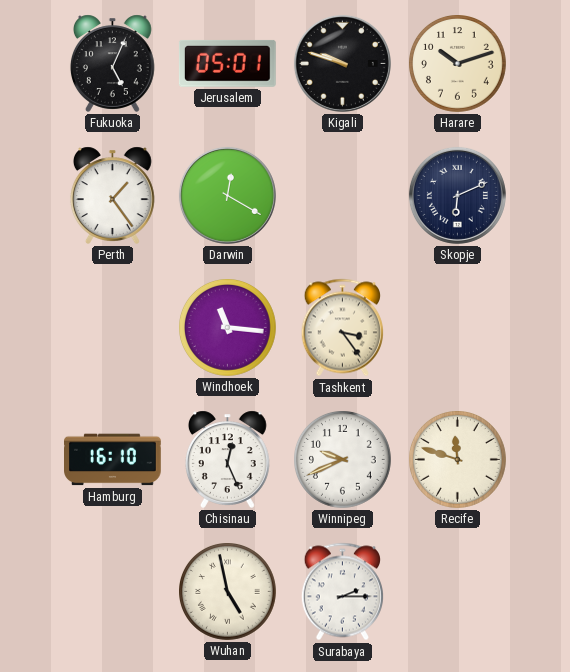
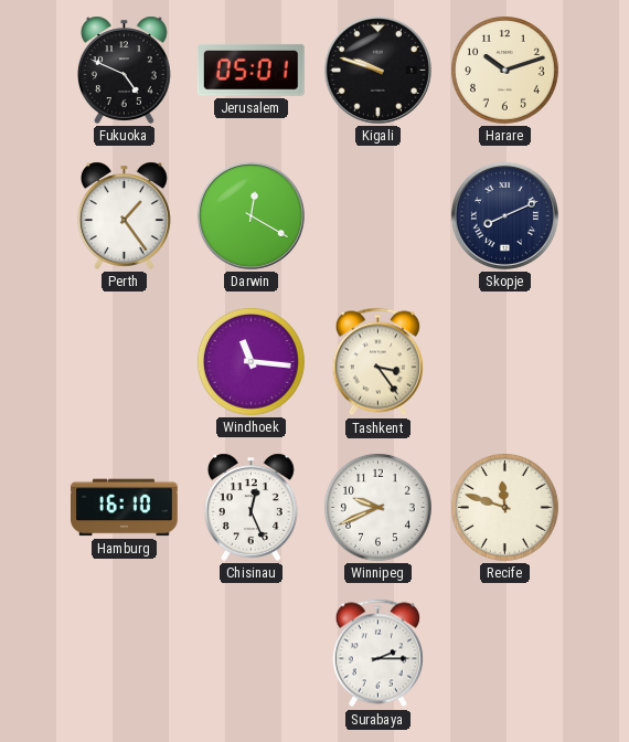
Fukuoka: 5:04 -> 4:49
Skopje: 6:11 -> 8:11
Wuhan: 4:58 -> none
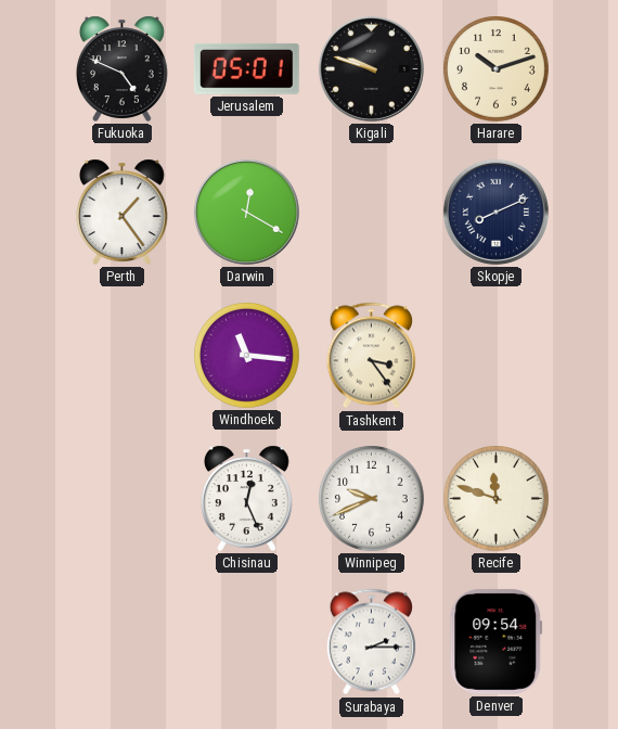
Hamburg: 16:10 -> none
Denver: none -> 09:54
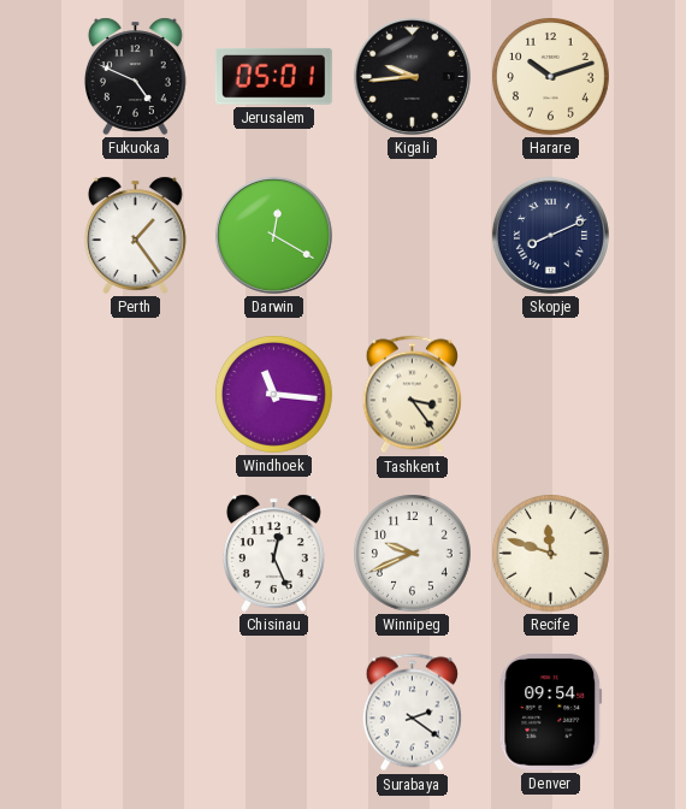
Kigali: 9:48 -> 9:44
Surabaya: 2:15 -> 2:21
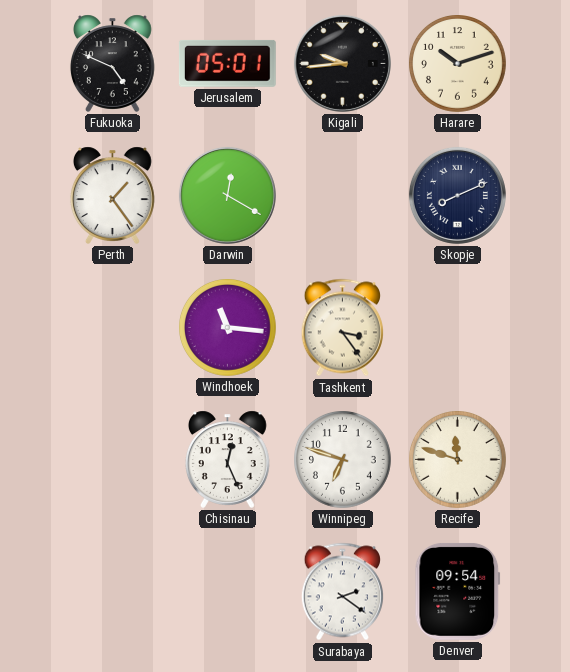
Winnipeg: 9:41 -> 6:48
